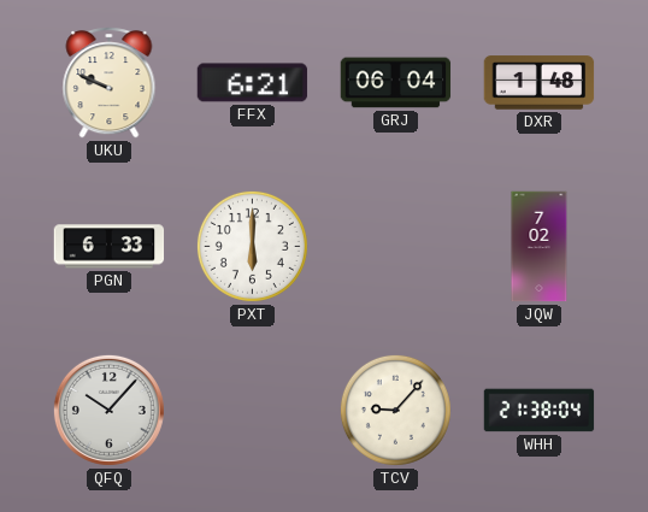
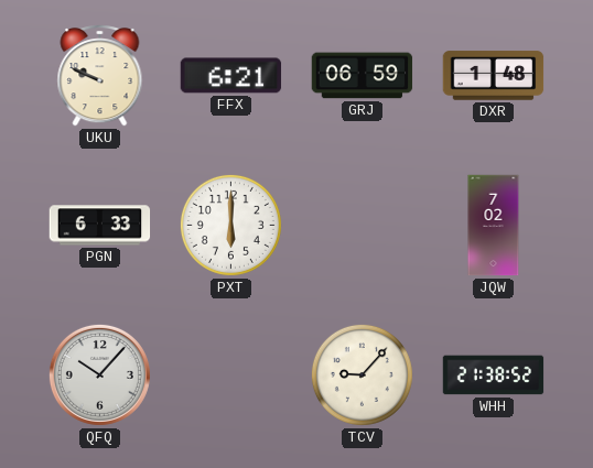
GRJ: 06:04 -> 06:59
WHH: 21:38:04 -> 21:38:52
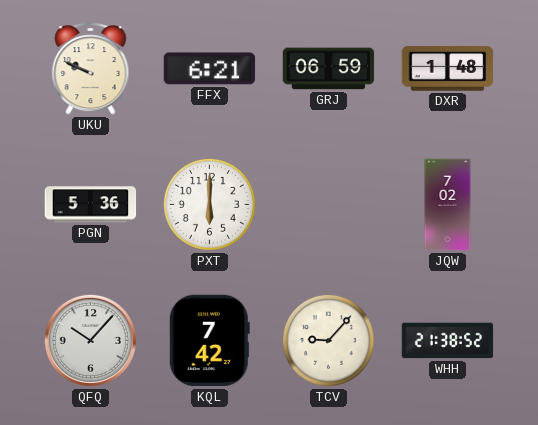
PGN: 6:33 -> 5:36
KQL: none -> 7:42
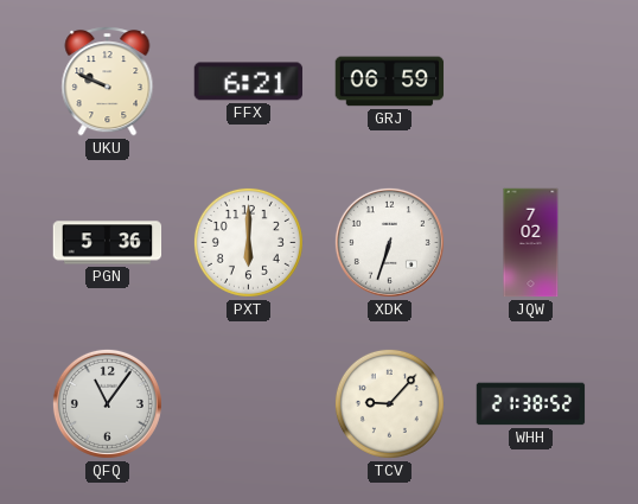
DXR: 1:48 -> none
XDK: none -> 6:33
QFQ: 10:07 -> 11:06
KQL: 7:42 -> none
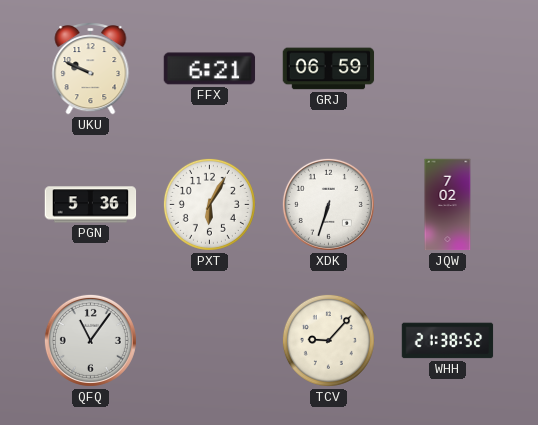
PXT: 6:00 -> 6:05
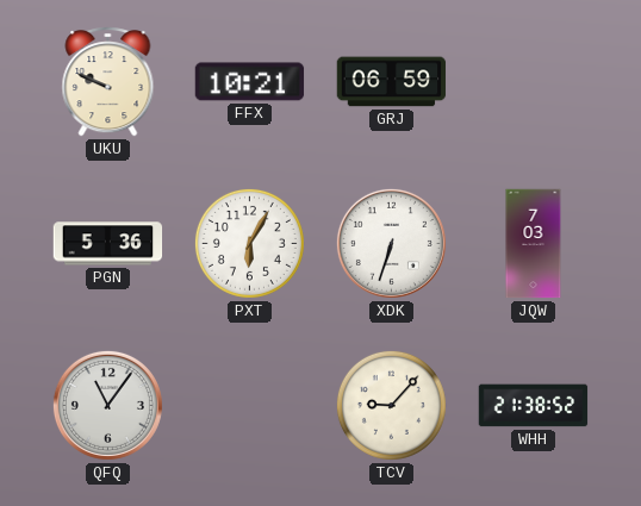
FFX: 6:21 -> 10:21
JQW: 7:02 -> 7:03
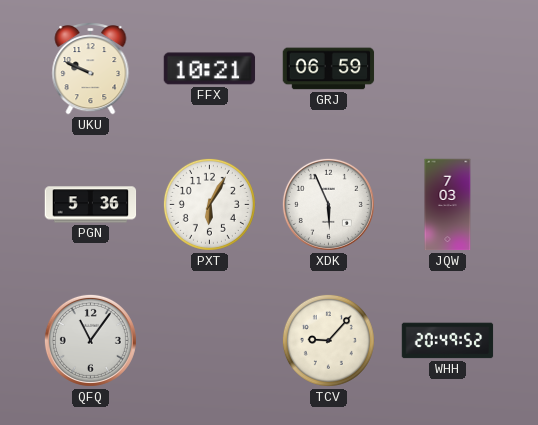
XDK: 6:33 -> 5:56
WHH: 21:38 -> 20:49
